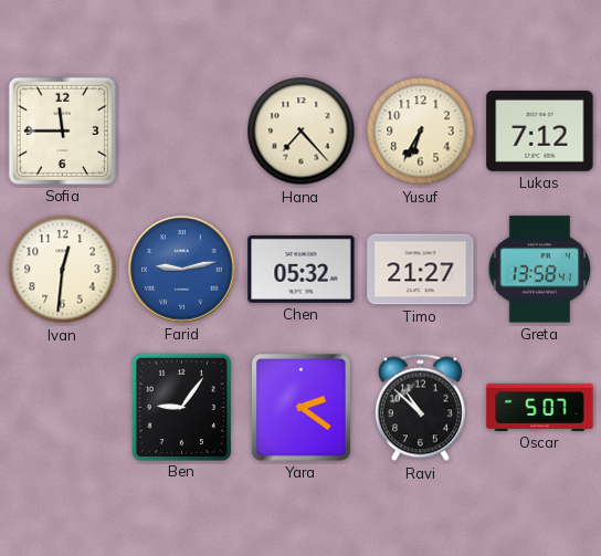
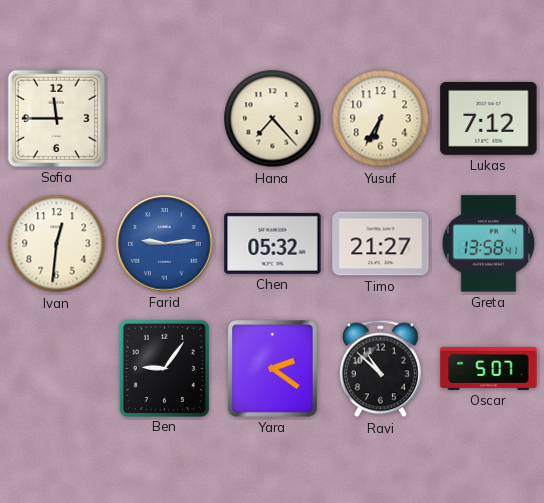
Farid: 9:13 -> 9:14
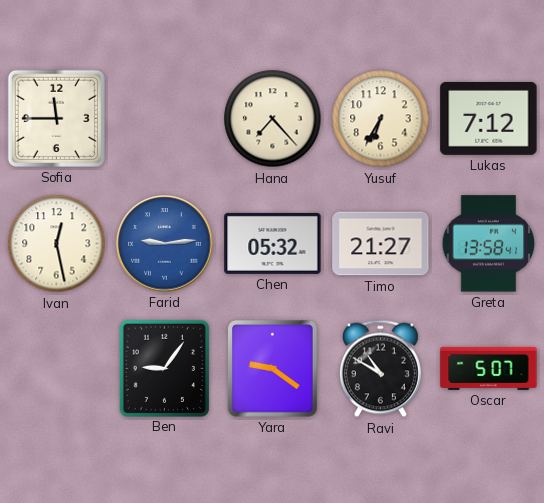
Ivan: 12:31 -> 12:28
Yara: 2:21 -> 9:21
Ravi: 10:52 -> 10:50
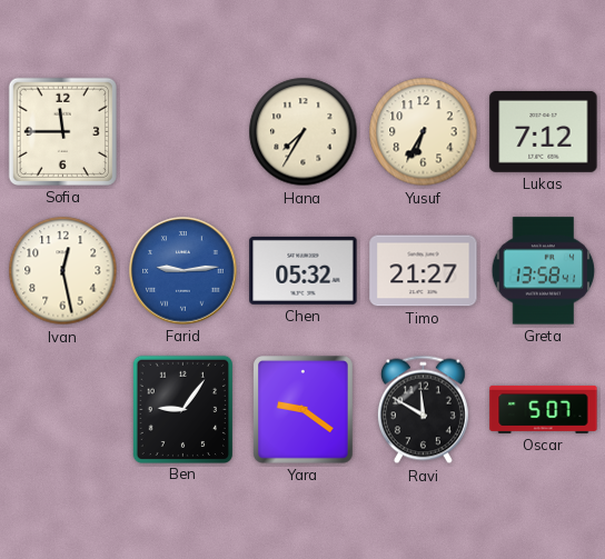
Hana: 7:23 -> 7:35
Ravi: 10:50 -> 11:50
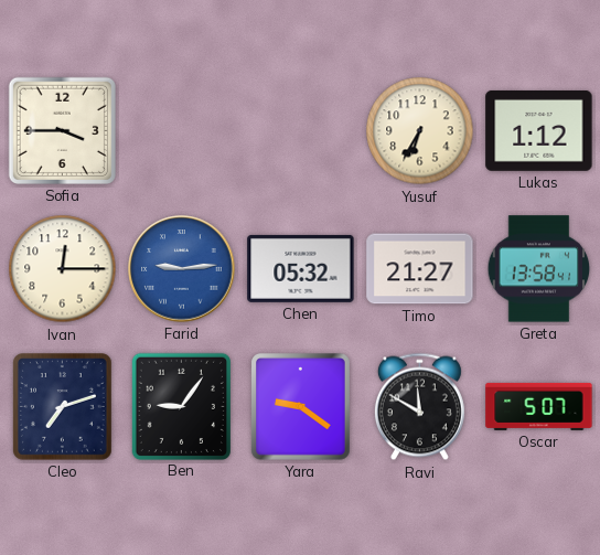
Sofia: 11:45 -> 3:45
Hana: 7:35 -> none
Lukas: 7:12 -> 1:12
Ivan: 12:28 -> 12:15
Cleo: none -> 7:12
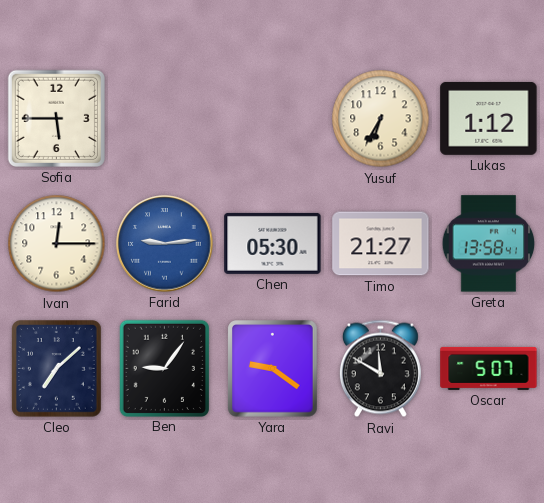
Sofia: 3:45 -> 5:45
Chen: 05:32 -> 05:30
Cleo: 7:12 -> 7:08
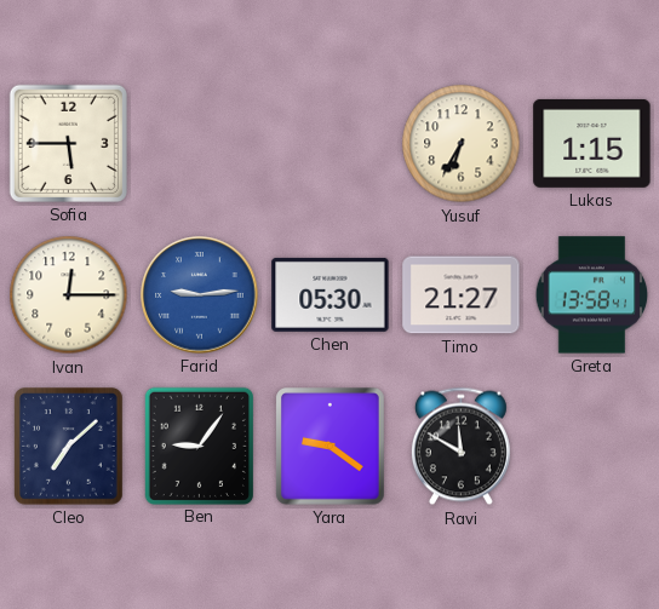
Lukas: 1:12 -> 1:15
Oscar: 5:07 -> none
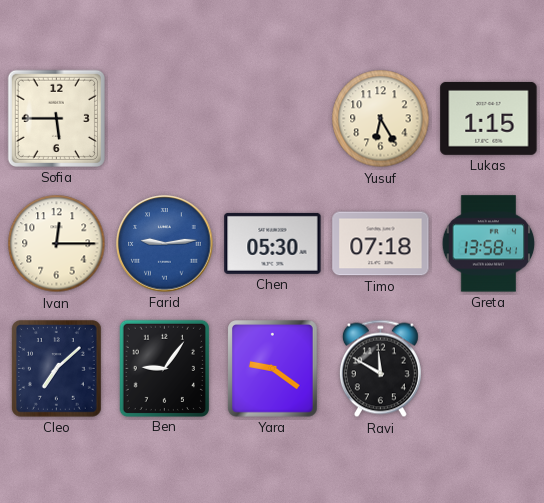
Yusuf: 6:35 -> 6:25
Timo: 21:27 -> 07:18
